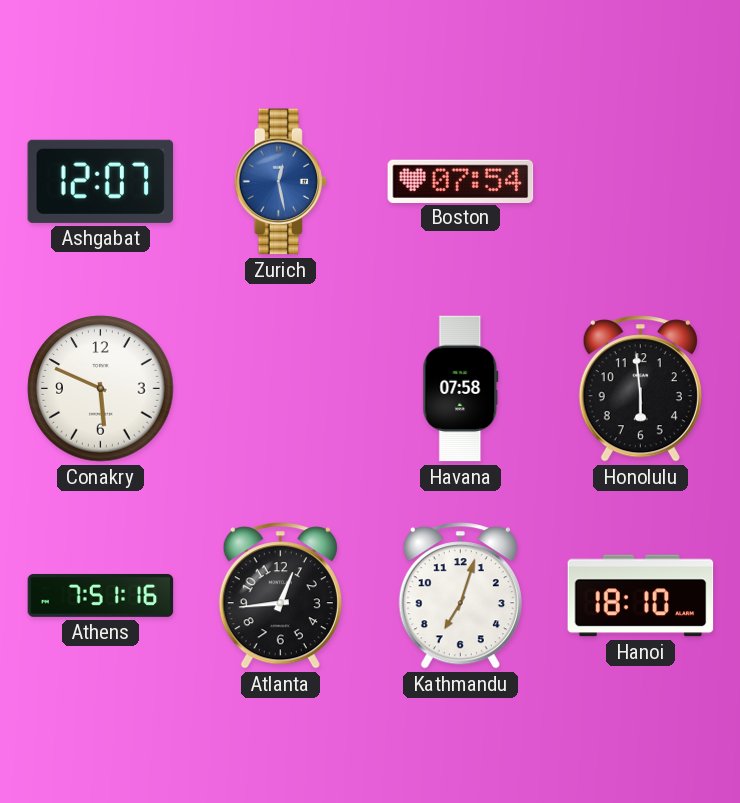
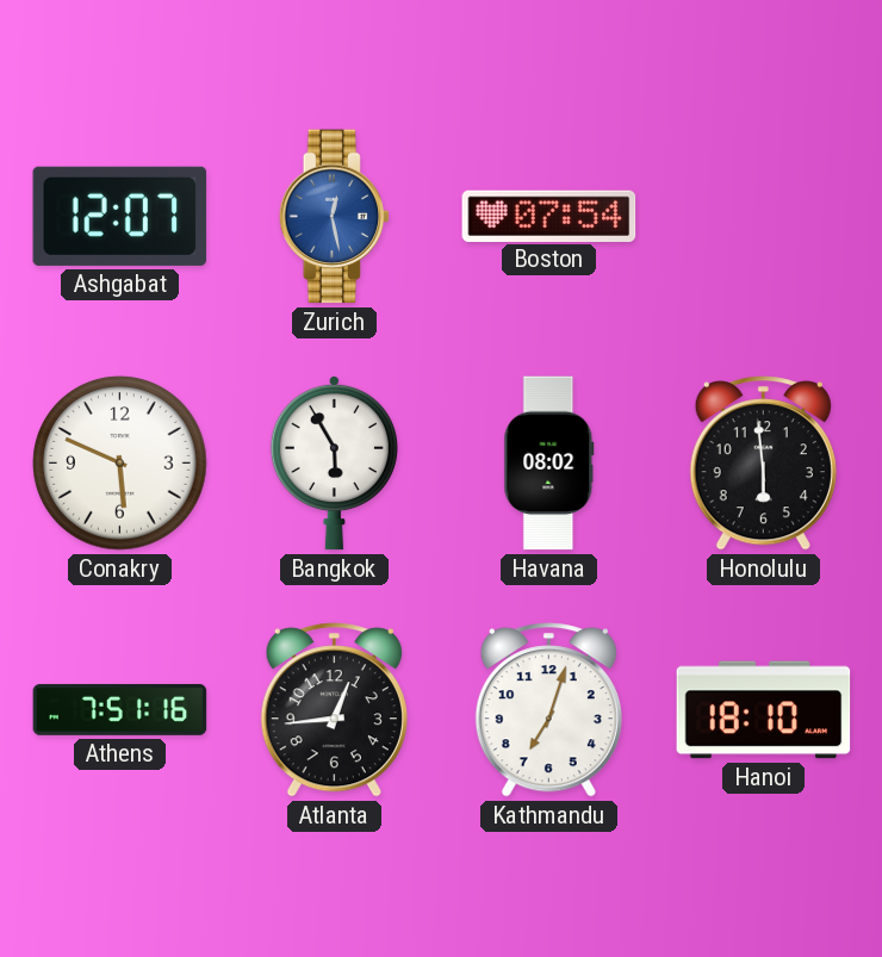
Bangkok: none -> 5:55
Havana: 07:58 -> 08:02
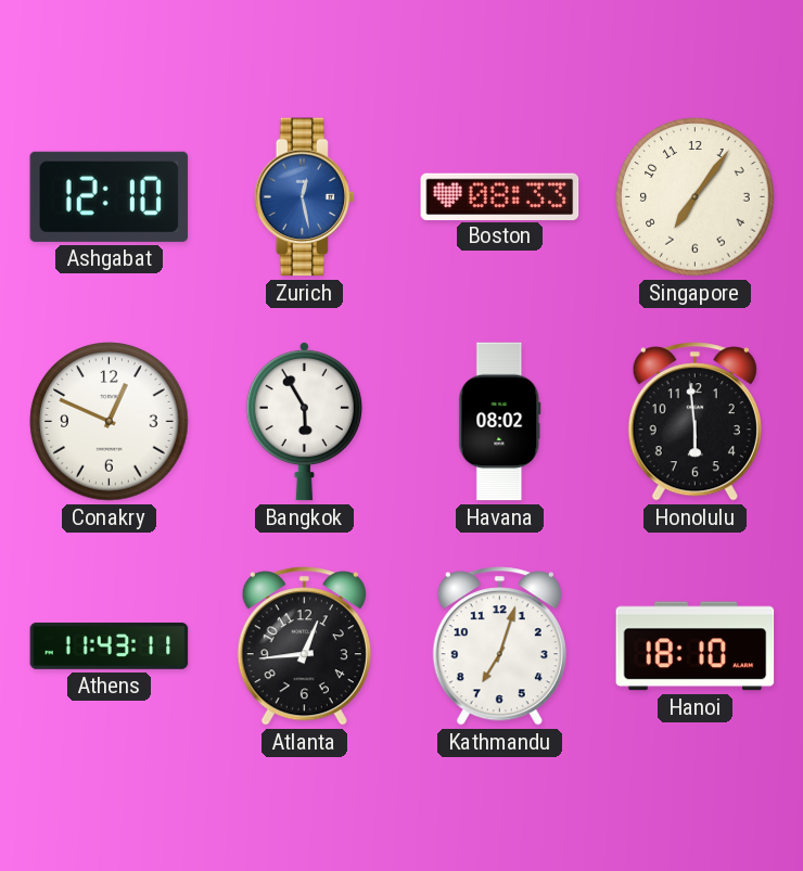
Ashgabat: 12:07 -> 12:10
Boston: 07:54 -> 08:33
Singapore: none -> 7:06
Conakry: 5:49 -> 12:49
Athens: 7:51 -> 11:43
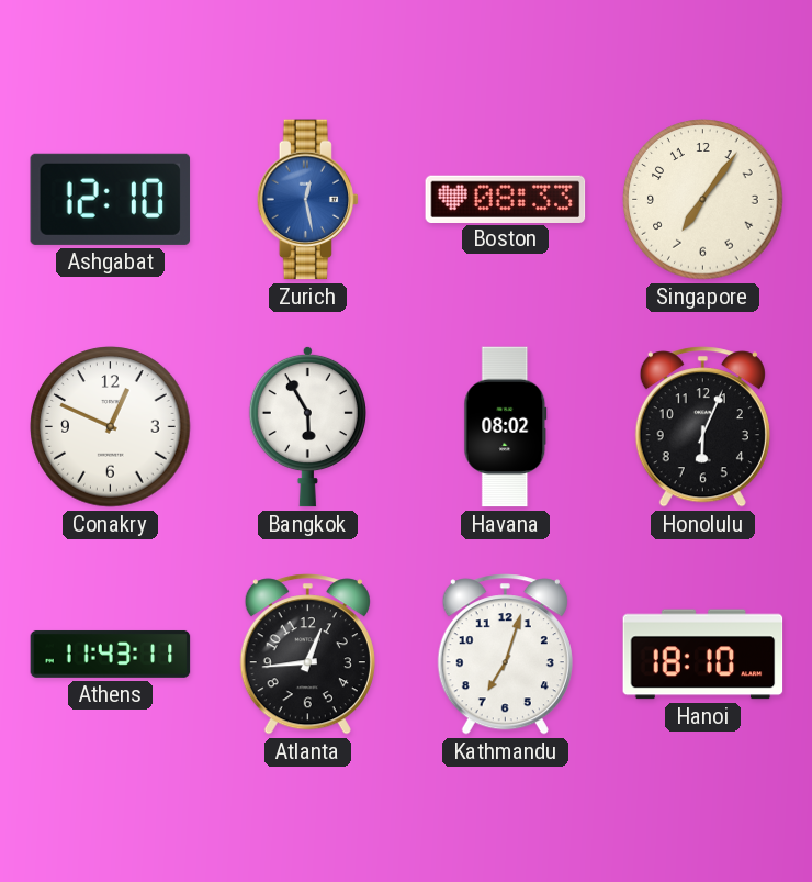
Honolulu: 5:59 -> 6:04
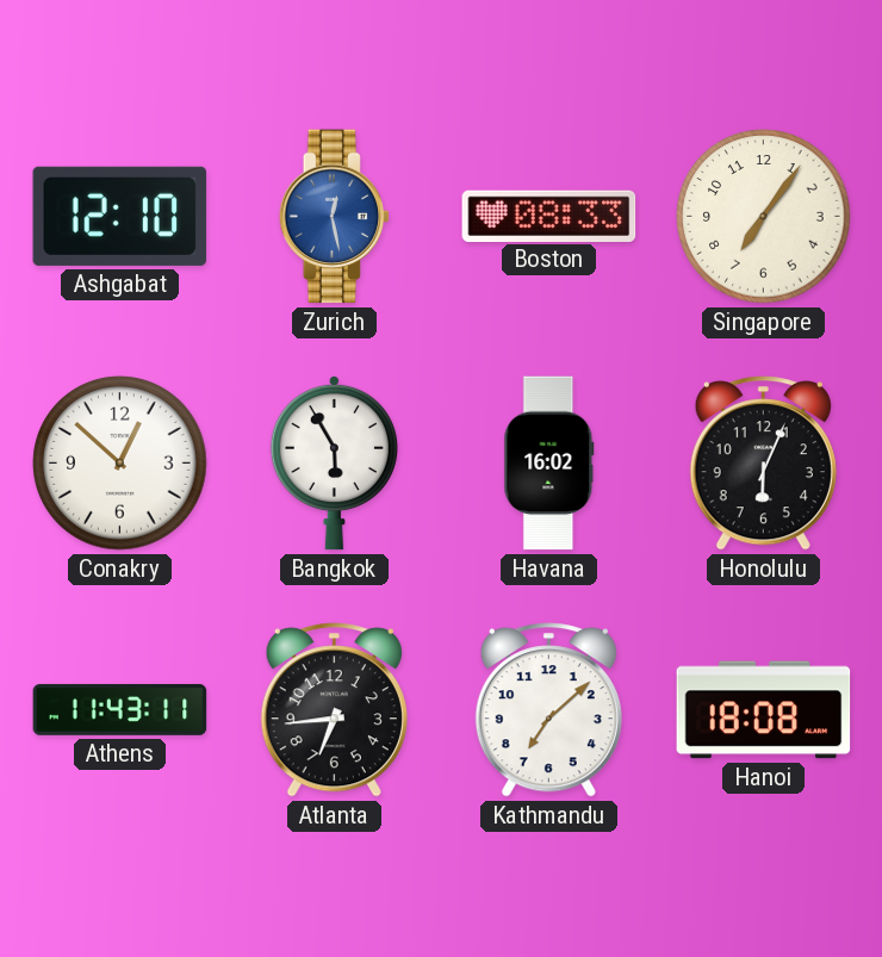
Conakry: 12:49 -> 12:52
Havana: 08:02 -> 16:02
Atlanta: 12:44 -> 6:44
Kathmandu: 7:03 -> 7:08
Hanoi: 18:10 -> 18:08
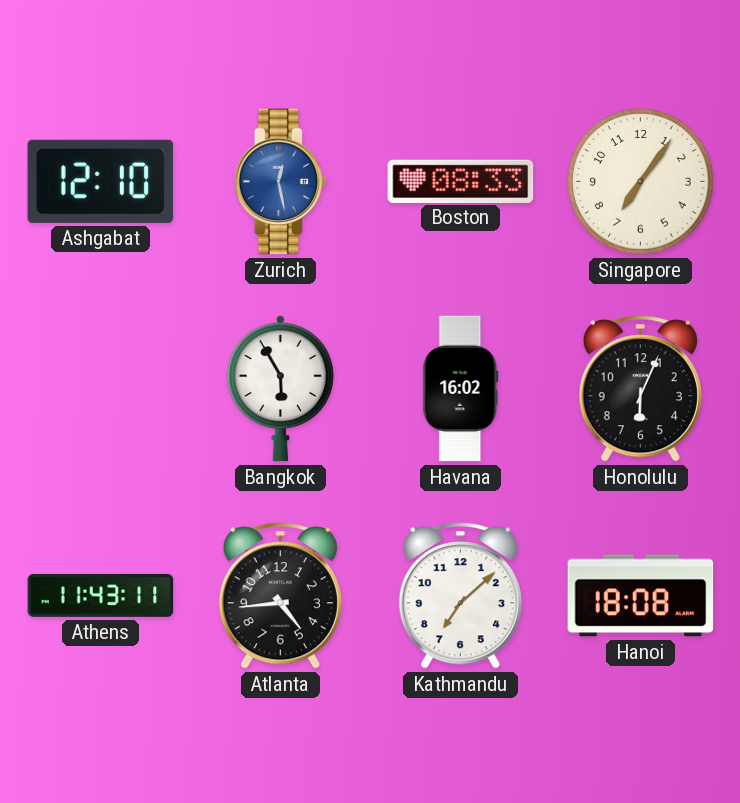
Conakry: 12:52 -> none
Atlanta: 6:44 -> 4:44
